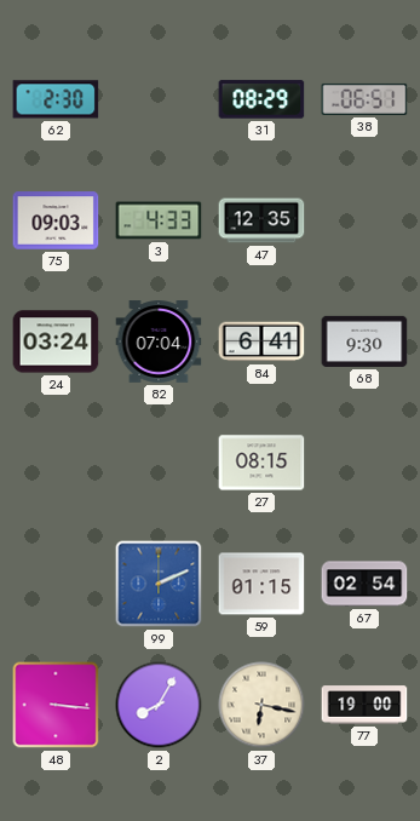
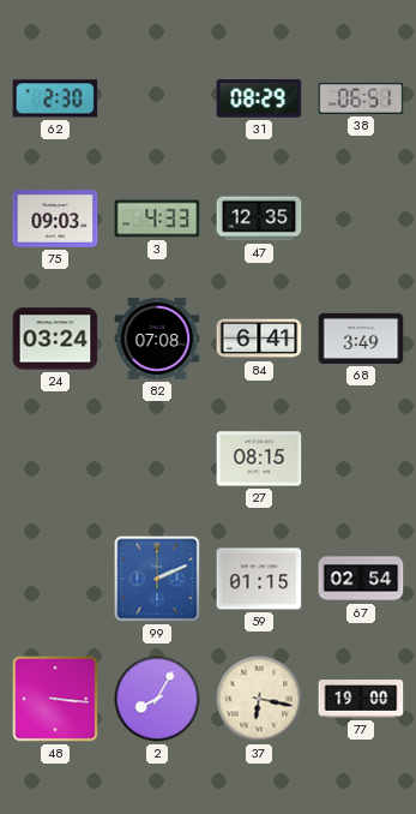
82: 07:04 -> 07:08
68: 9:30 -> 3:49
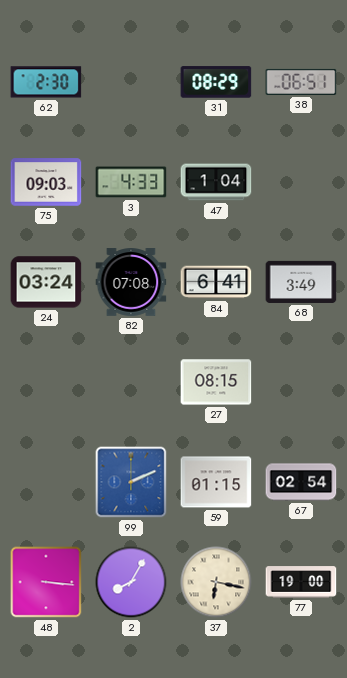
47: 12:35 -> 1:04
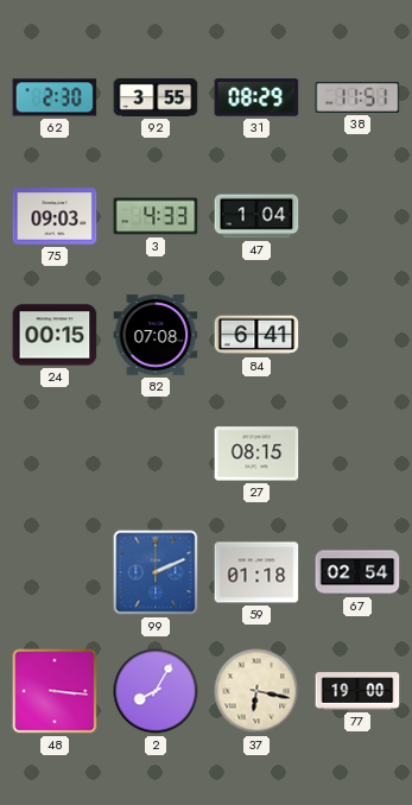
92: none -> 3:55
38: 06:51 -> 11:51
24: 03:24 -> 00:15
68: 3:49 -> none
59: 01:15 -> 01:18
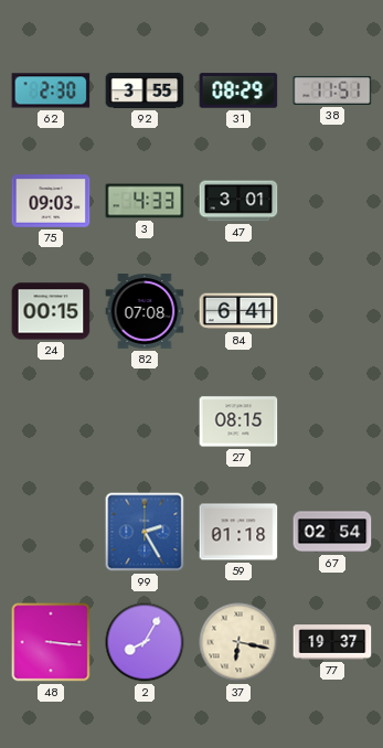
47: 1:04 -> 3:01
99: 2:11 -> 2:25
77: 19:00 -> 19:37
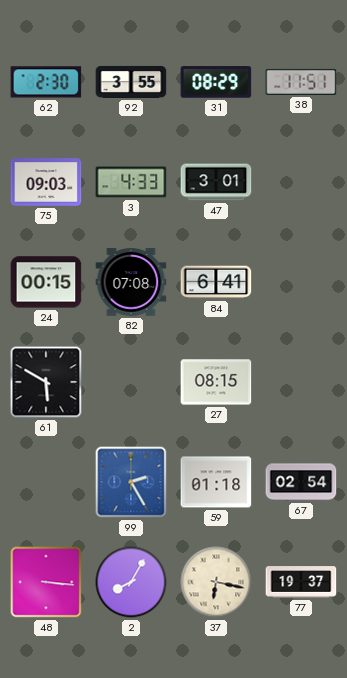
61: none -> 5:50
